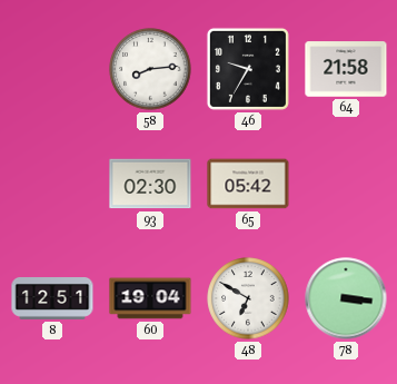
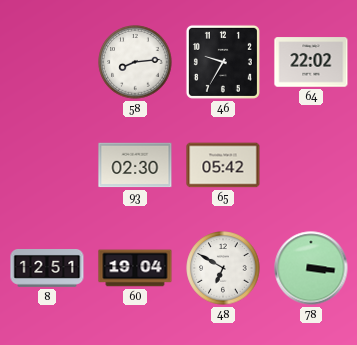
64: 21:58 -> 22:02
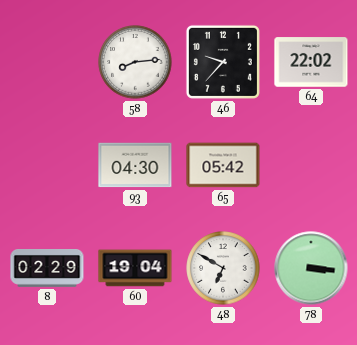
46: 9:35 -> 9:37
93: 02:30 -> 04:30
8: 12:51 -> 02:29
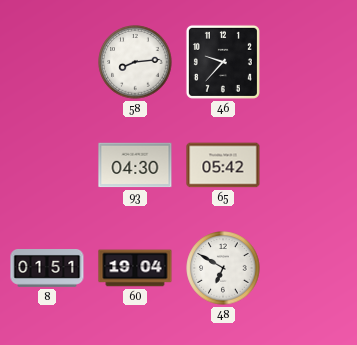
64: 22:02 -> none
8: 02:29 -> 01:51
78: 3:16 -> none
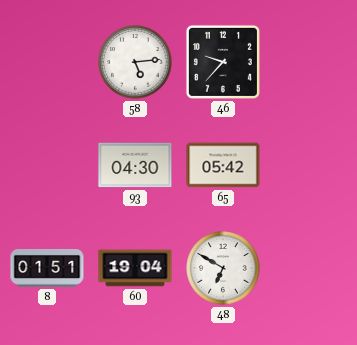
58: 8:14 -> 5:14
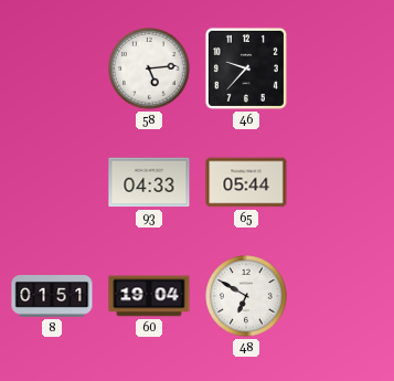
93: 04:30 -> 04:33
65: 05:42 -> 05:44
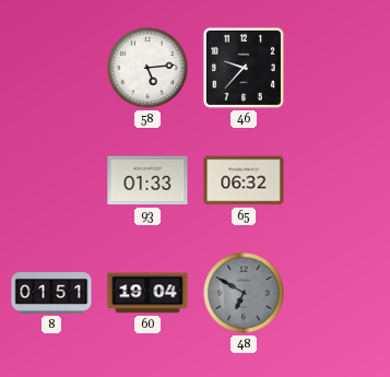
93: 04:33 -> 01:33
65: 05:44 -> 06:32
48 dial: white -> grey
